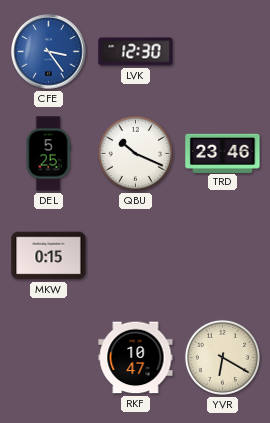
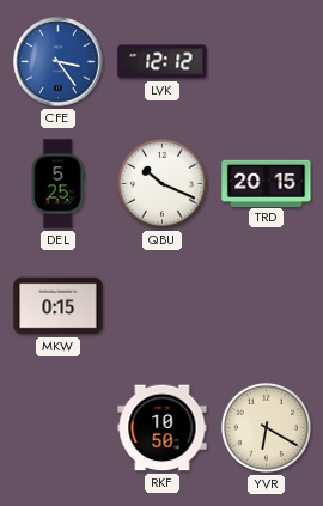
LVK: 12:30 -> 12:12
TRD: 23:46 -> 20:15
RKF: 10:47 -> 10:50
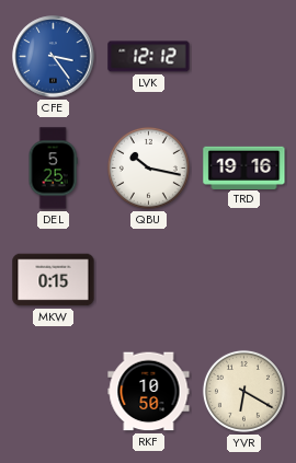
QBU: 10:19 -> 10:17
TRD: 20:15 -> 19:16
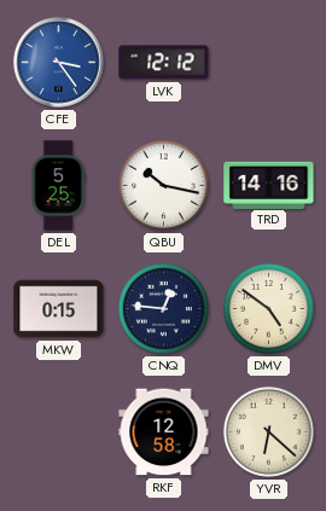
TRD: 19:16 -> 14:16
CNQ: none -> 12:46
DMV: none -> 4:51
RKF: 10:50 -> 12:58
YVR: 6:20 -> 6:22
